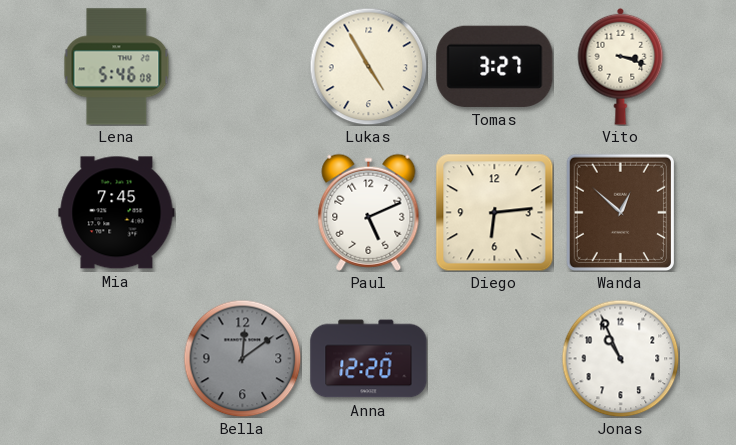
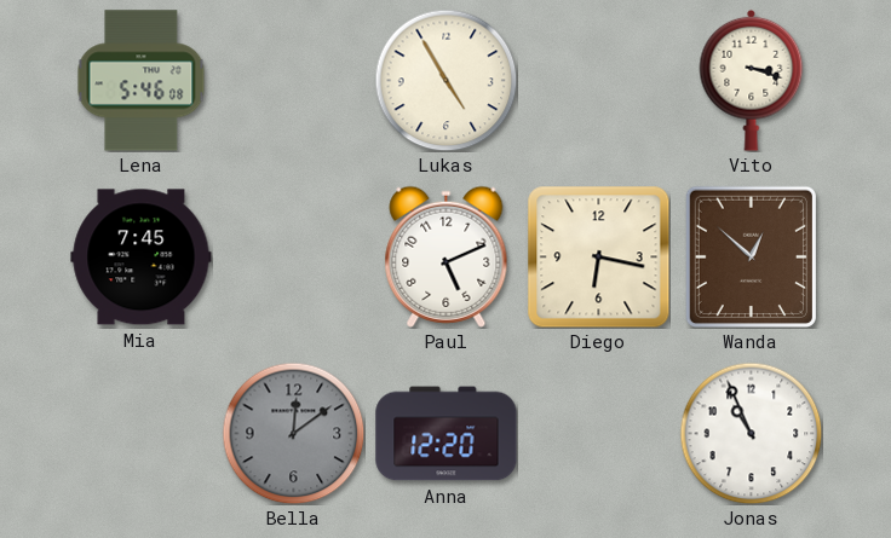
Tomas: 3:27 -> none
Diego: 6:14 -> 6:17
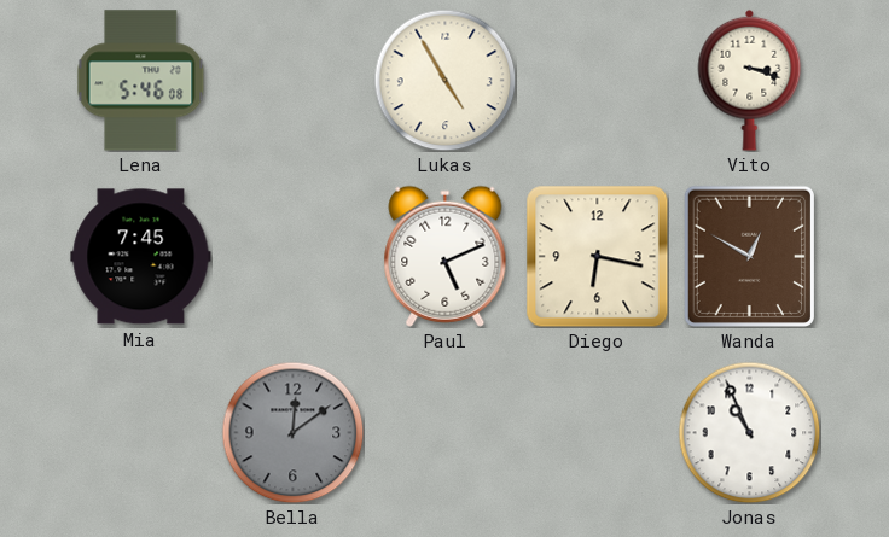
Wanda: 12:52 -> 12:50
Anna: 12:20 -> none
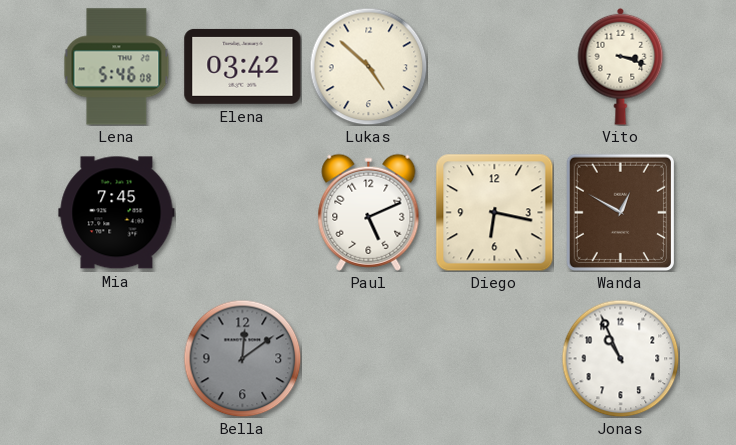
Elena: none -> 03:42
Lukas: 4:55 -> 4:52
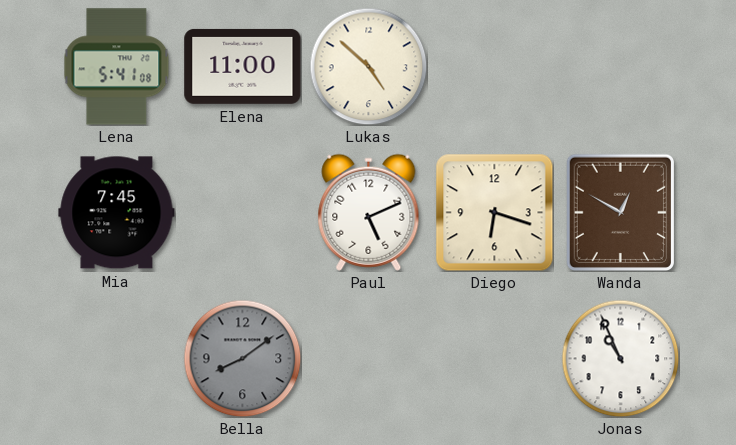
Lena: 5:46 -> 5:41
Elena: 03:42 -> 11:00
Vito: 3:18 -> none
Diego: 6:17 -> 6:18
Bella: 12:09 -> 8:09
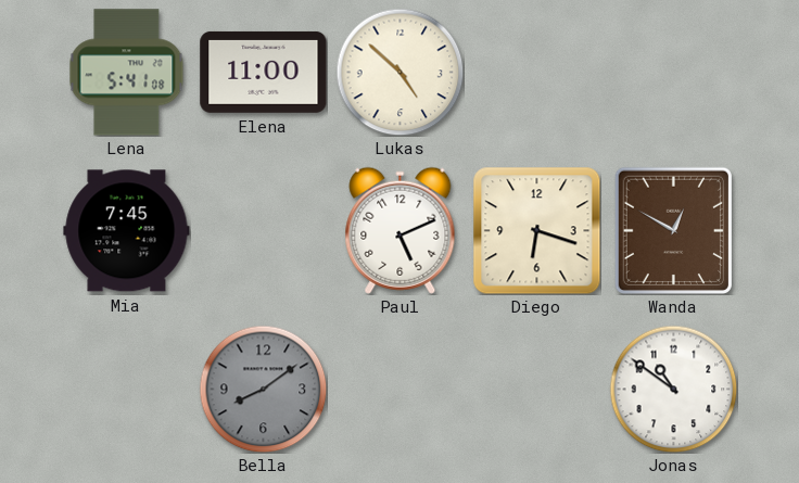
Jonas: 10:56 -> 10:51
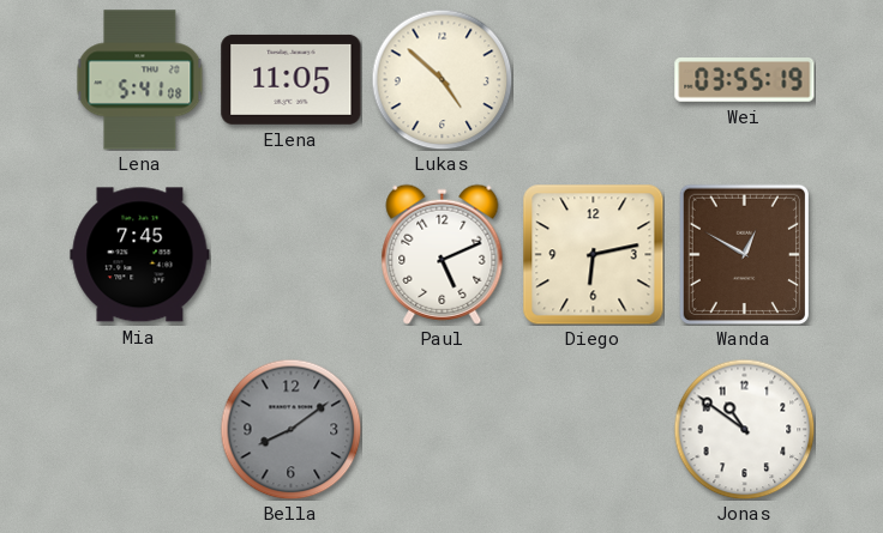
Elena: 11:00 -> 11:05
Wei: none -> 03:55
Diego: 6:18 -> 6:13
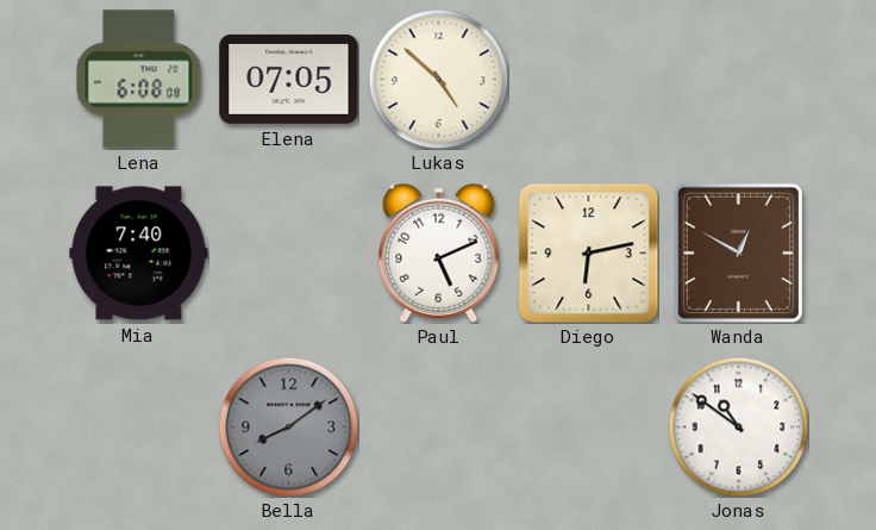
Lena: 5:41 -> 6:08
Elena: 11:05 -> 07:05
Wei: 03:55 -> none
Mia: 7:45 -> 7:40
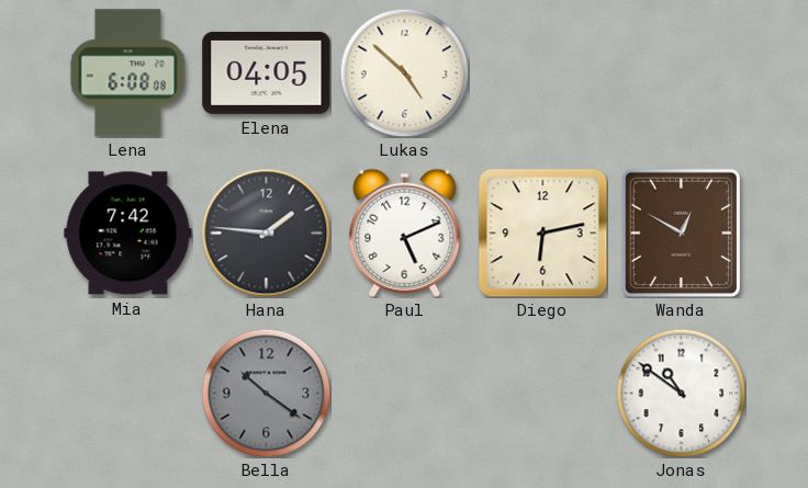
Elena: 07:05 -> 04:05
Mia: 7:40 -> 7:42
Hana: none -> 1:46
Bella: 8:09 -> 10:21
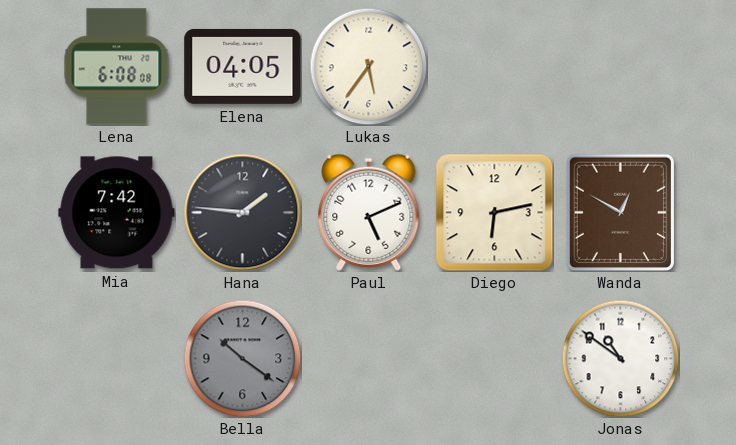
Lukas: 4:52 -> 5:36
